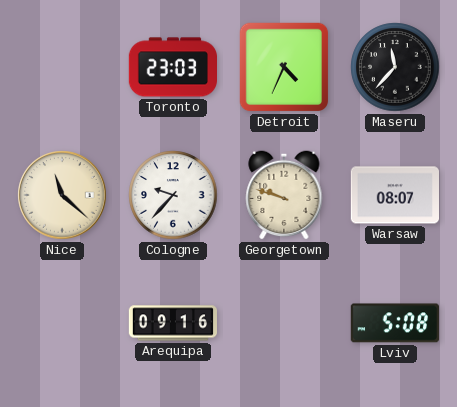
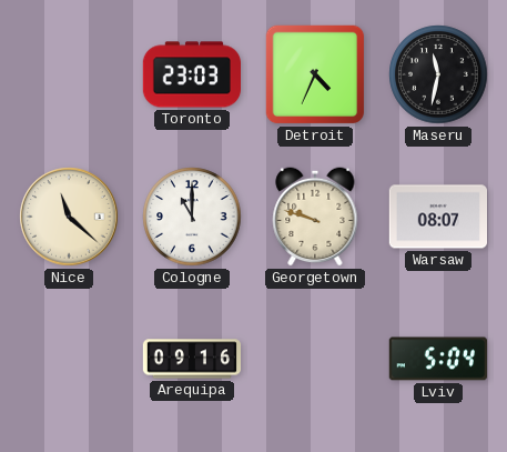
Maseru: 11:37 -> 11:32
Cologne: 9:37 -> 11:00
Lviv: 5:08 -> 5:04
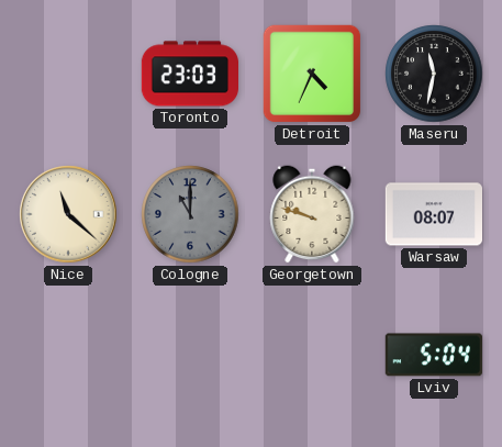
Cologne dial: white -> grey
Arequipa: 09:16 -> none
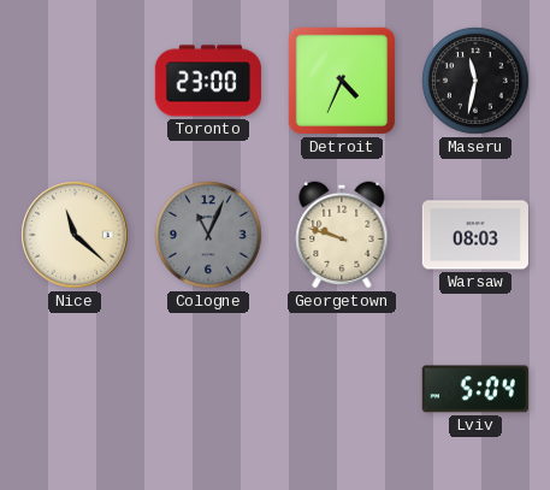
Toronto: 23:03 -> 23:00
Cologne: 11:00 -> 11:04
Warsaw: 08:07 -> 08:03
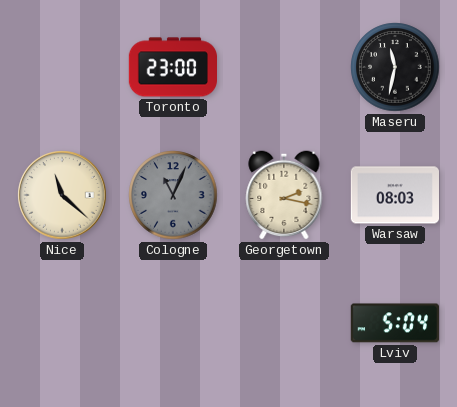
Detroit: 4:34 -> none
Georgetown: 9:48 -> 2:17
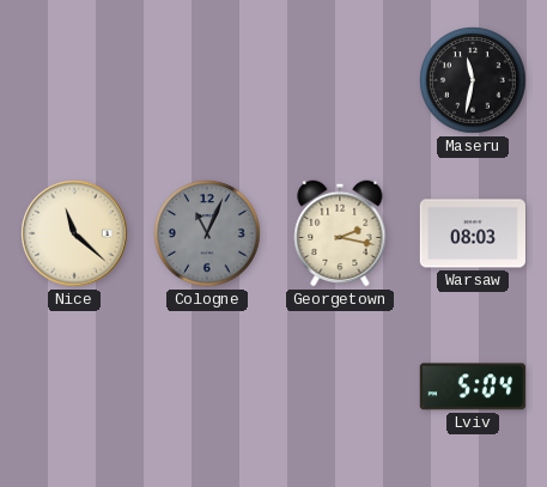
Toronto: 23:00 -> none
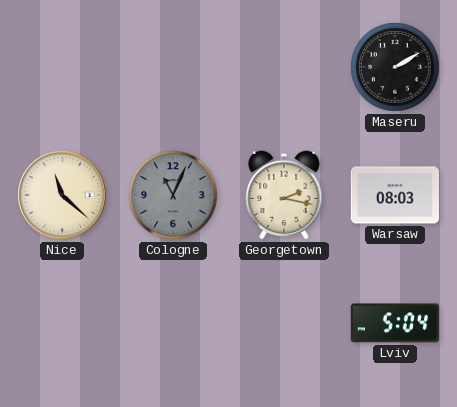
Maseru: 11:32 -> 2:10
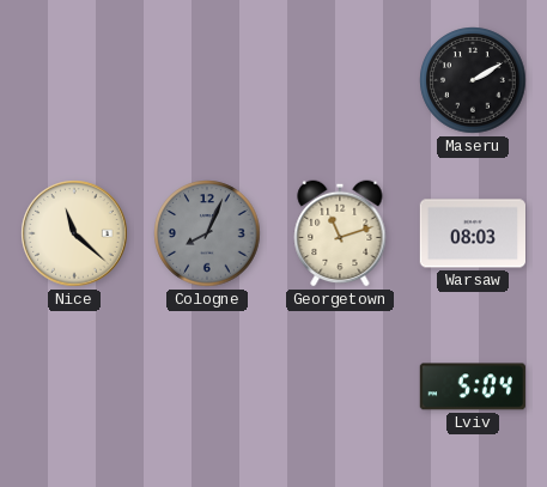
Cologne: 11:04 -> 8:04
Georgetown: 2:17 -> 11:12
